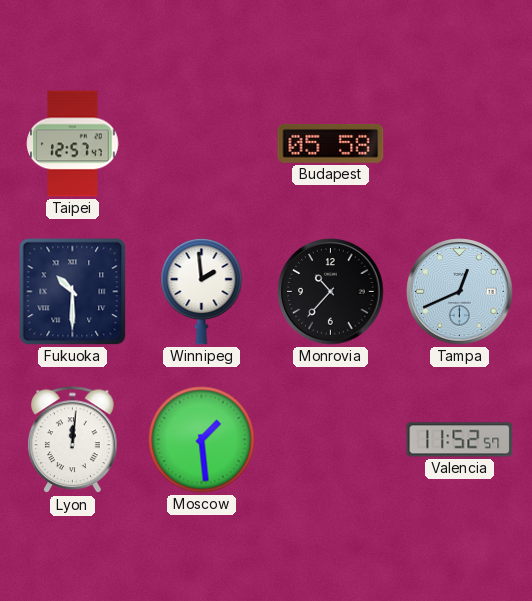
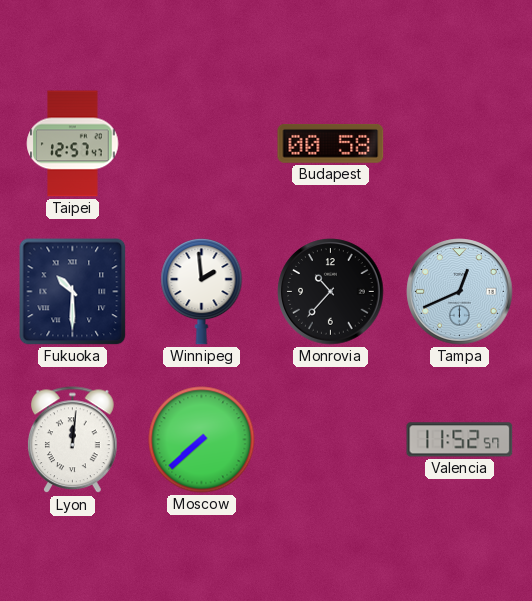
Budapest: 05:58 -> 00:58
Moscow: 1:29 -> 7:38
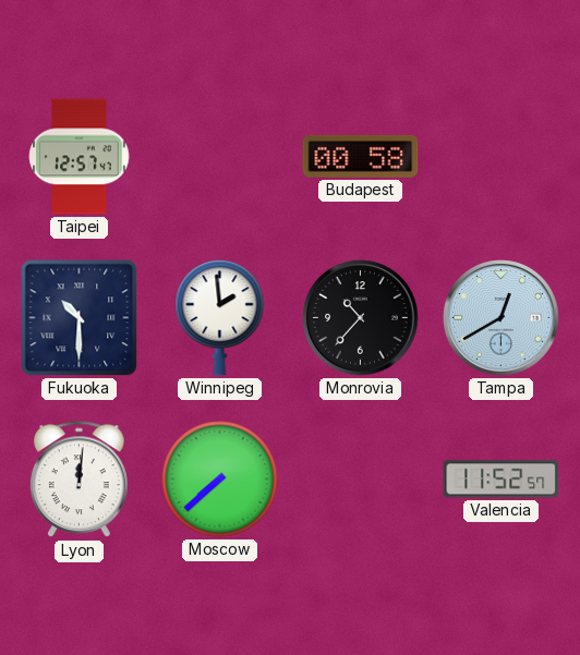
Tampa: 12:41 -> 12:40
